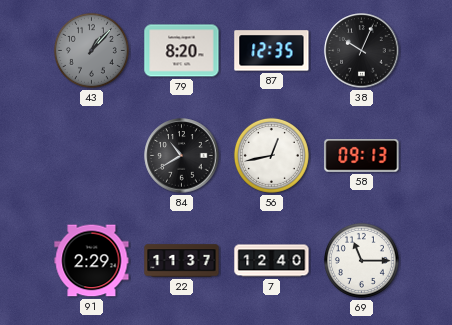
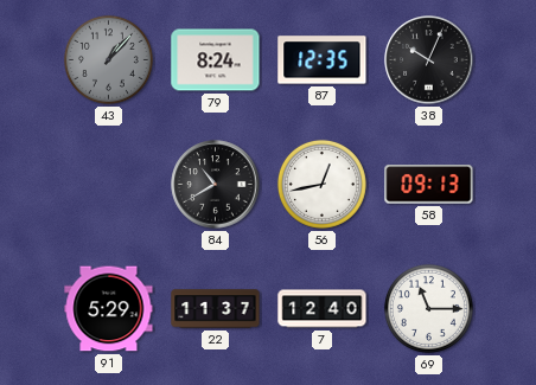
79: 8:20 -> 8:24
91: 2:29 -> 5:29
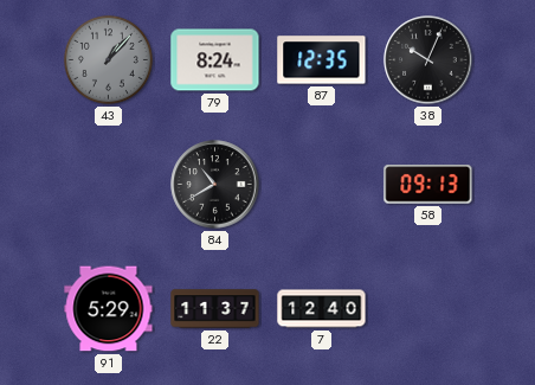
56: 12:43 -> none
69: 11:15 -> none
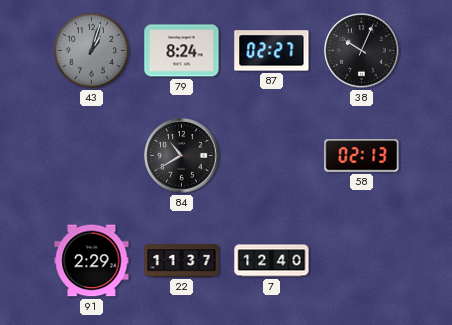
43: 1:07 -> 1:03
87: 12:35 -> 02:27
58: 09:13 -> 02:13
91: 5:29 -> 2:29
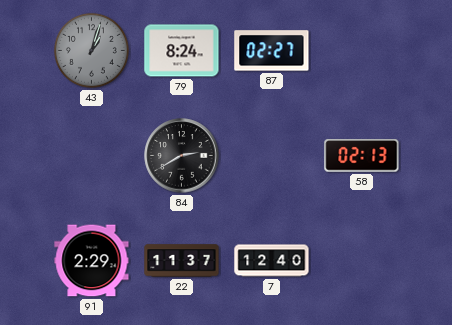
38: 10:04 -> none
84: 10:40 -> 2:40
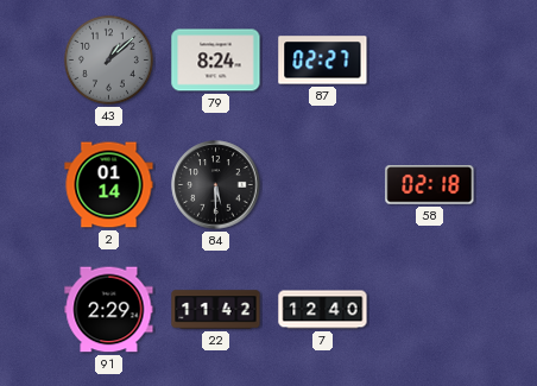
43: 1:03 -> 1:08
2: none -> 01:14
84: 2:40 -> 5:30
58: 02:13 -> 02:18
22: 11:37 -> 11:42
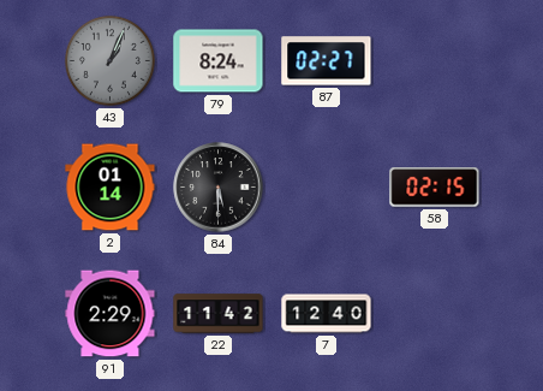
43: 1:08 -> 1:04
58: 02:18 -> 02:15
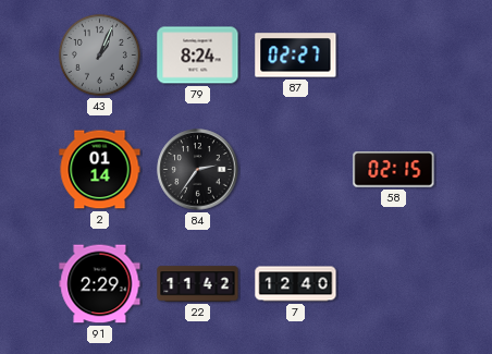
84: 5:30 -> 2:36
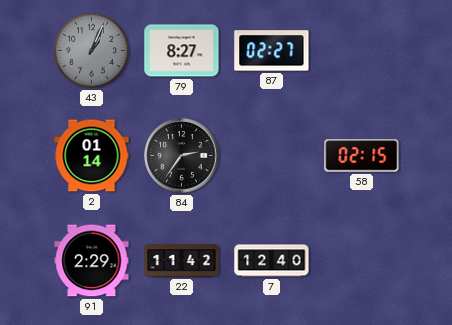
79: 8:24 -> 8:27
